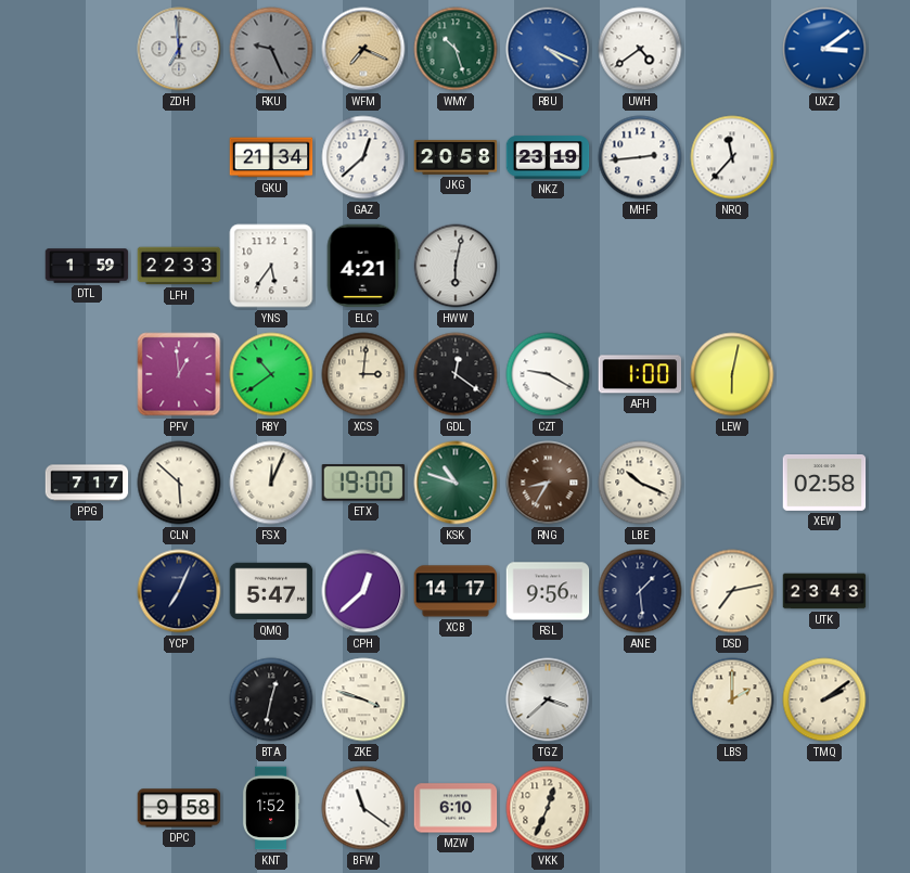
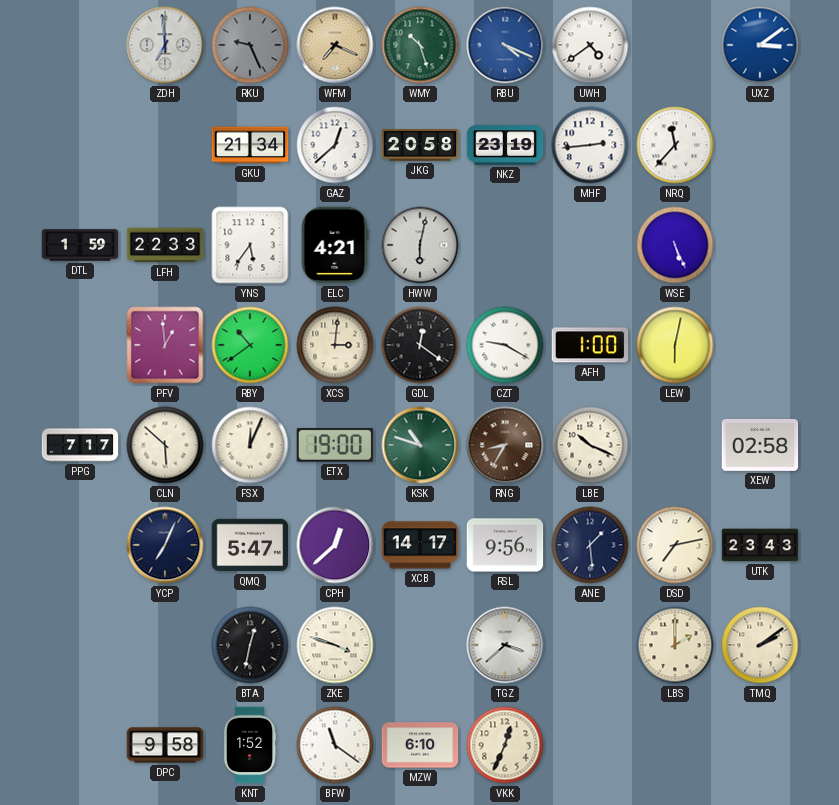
WSE: none -> 5:26
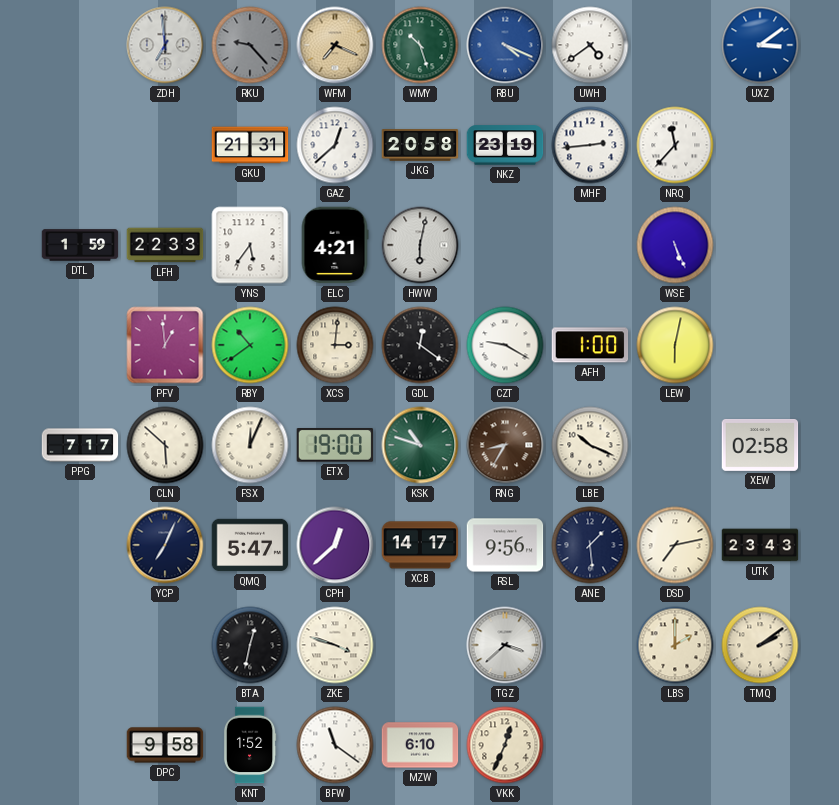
RKU: 9:26 -> 9:23
GKU: 21:34 -> 21:31
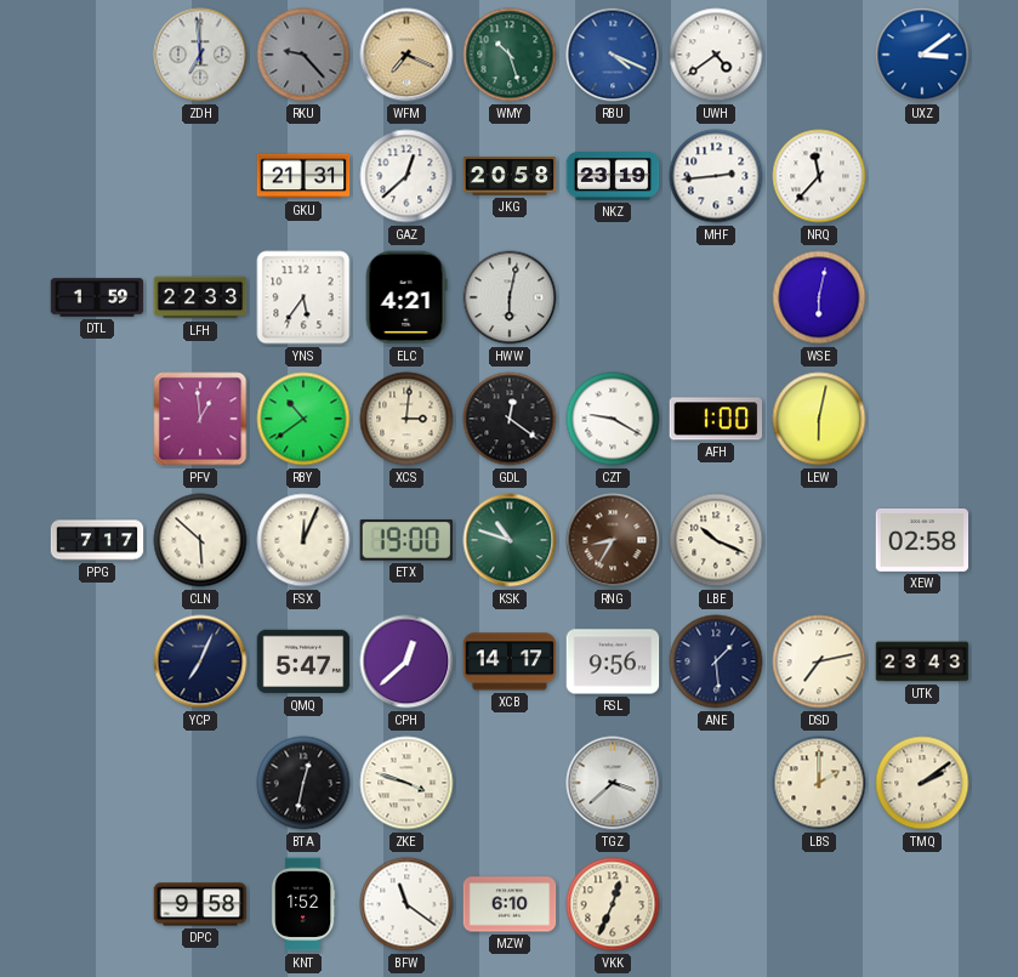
WSE: 5:26 -> 6:02
